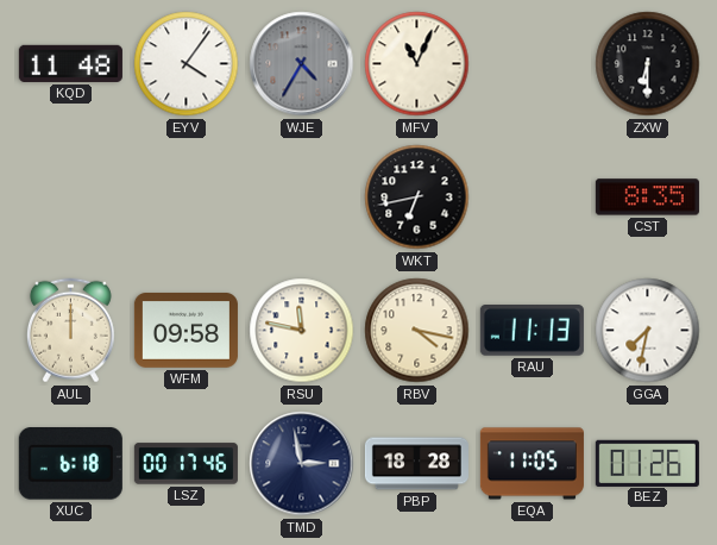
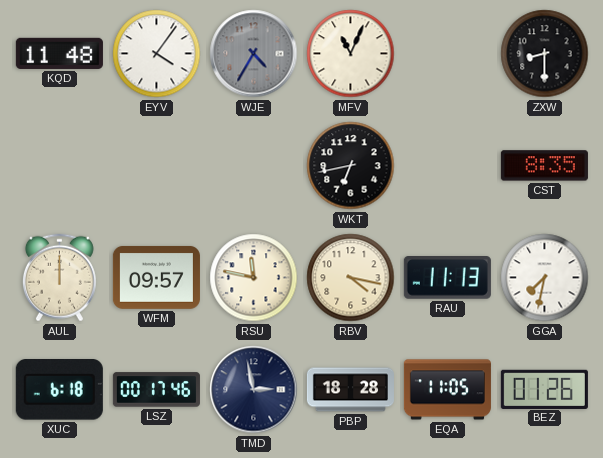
ZXW: 6:30 -> 8:30
WFM: 09:58 -> 09:57
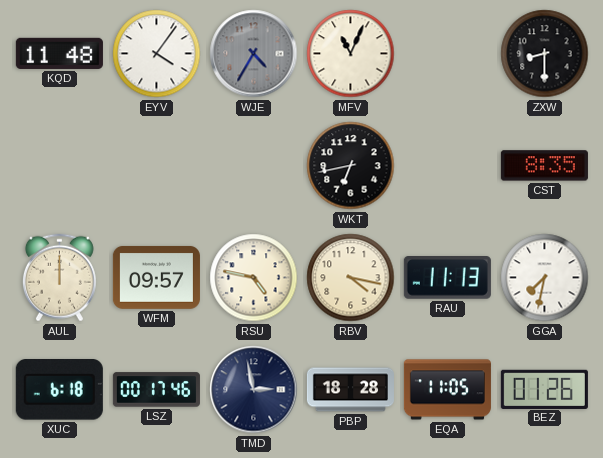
RSU: 11:47 -> 4:47
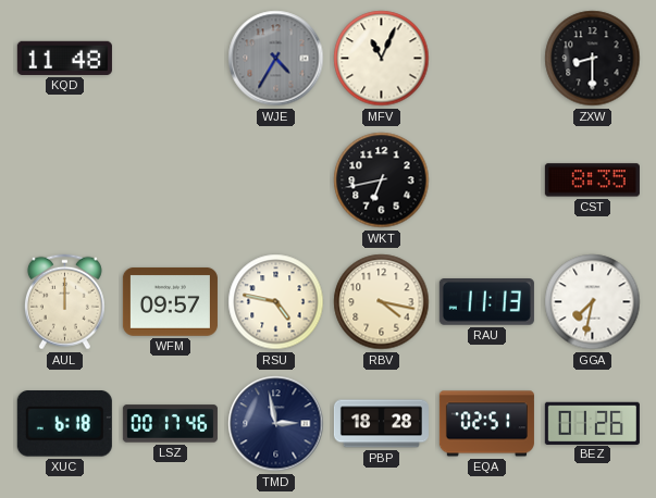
EYV: 4:06 -> none
EQA: 11:05 -> 02:51
